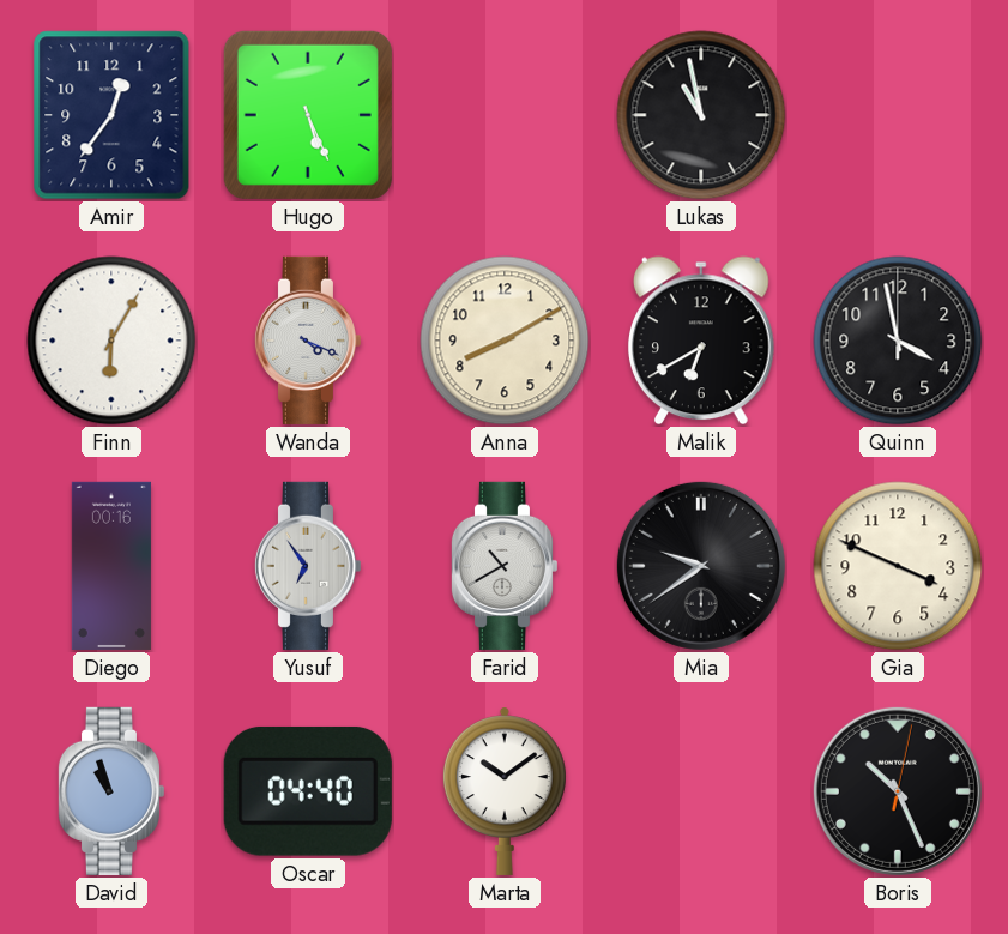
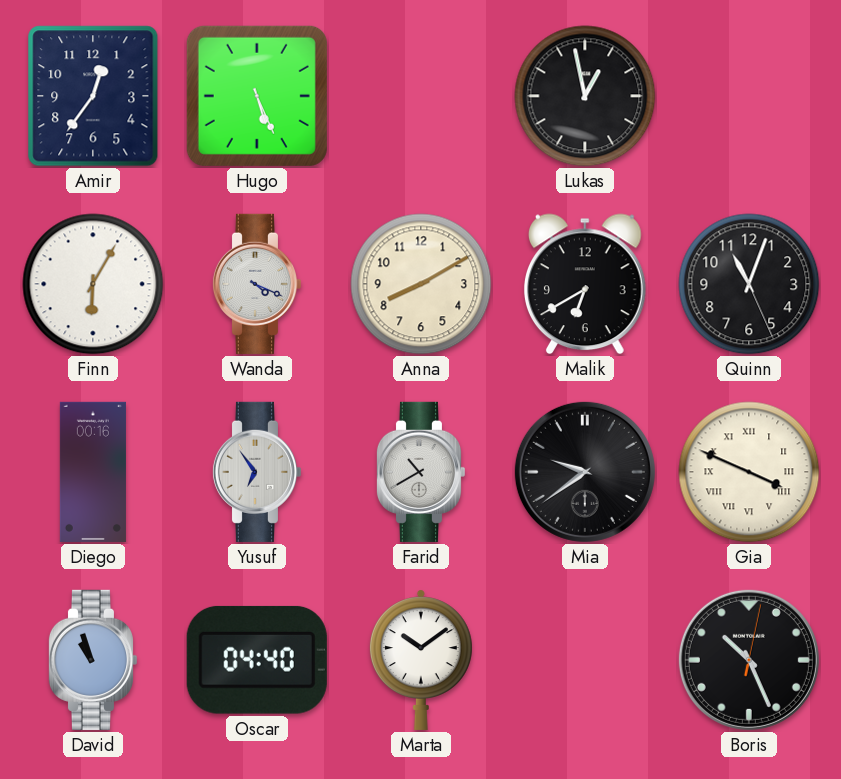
Lukas: 10:58 -> 12:58
Quinn: 3:58 -> 11:03
Gia numerals: Arabic -> Roman
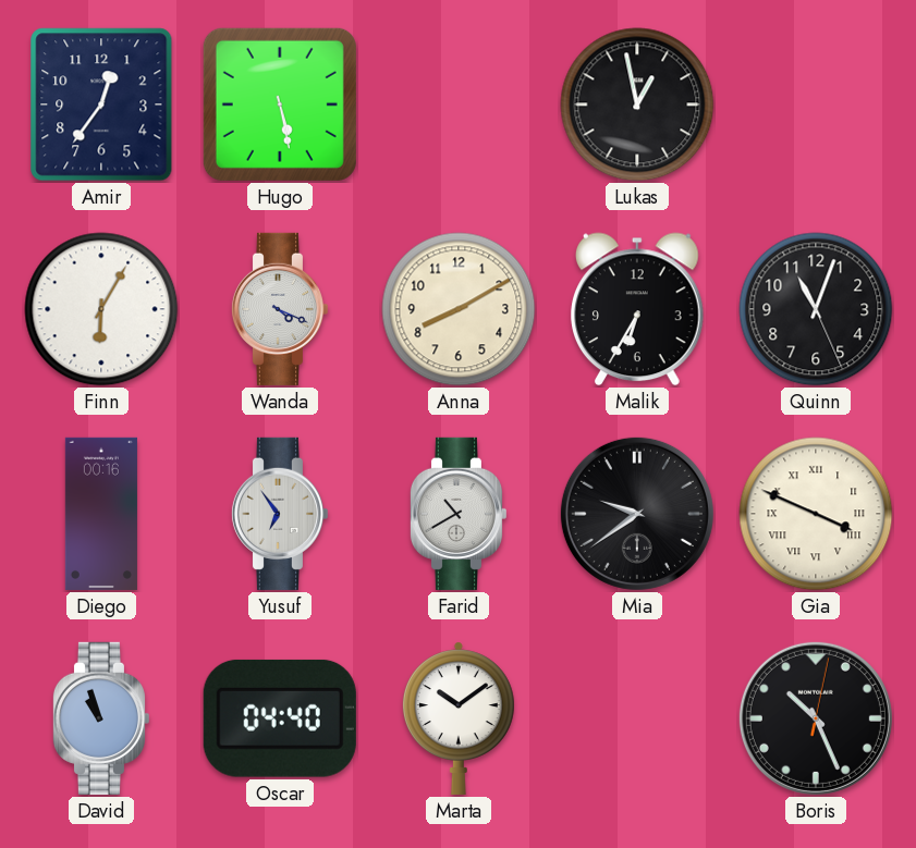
Hugo: 5:26 -> 5:28
Malik: 6:40 -> 6:35
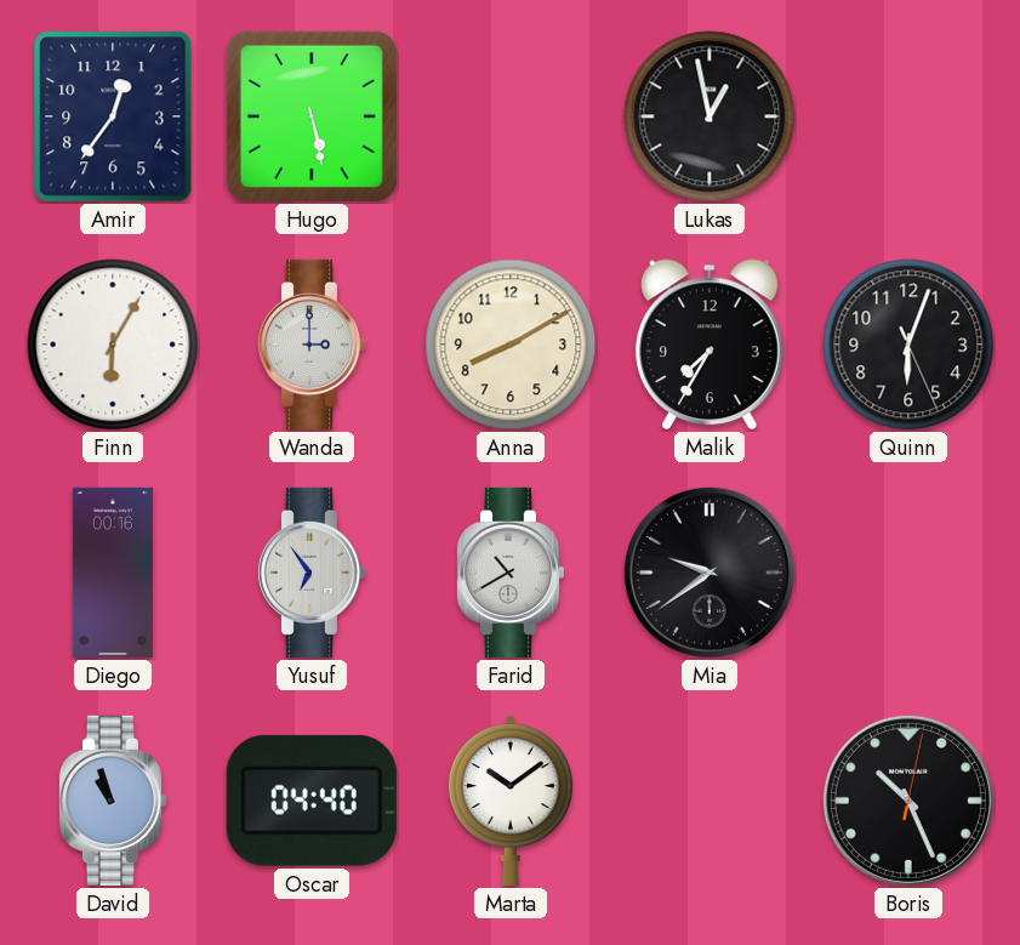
Wanda: 4:19 -> 3:00
Malik: 6:35 -> 7:35
Quinn: 11:03 -> 6:03
Gia: 3:49 -> none
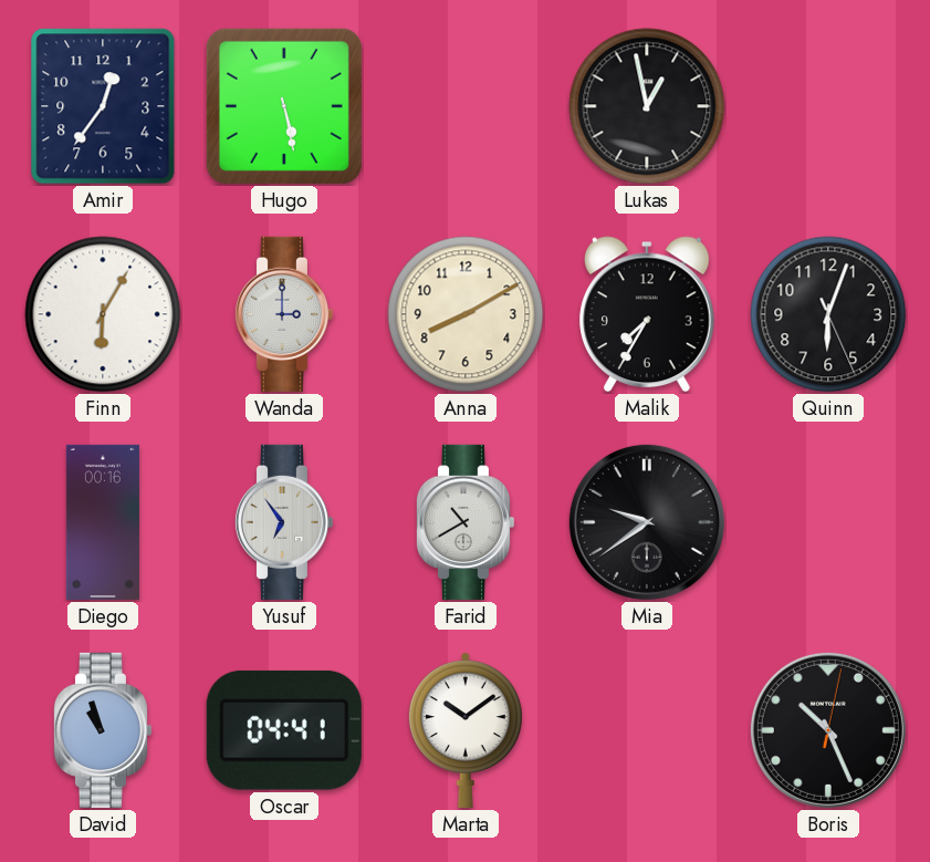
Oscar: 04:40 -> 04:41
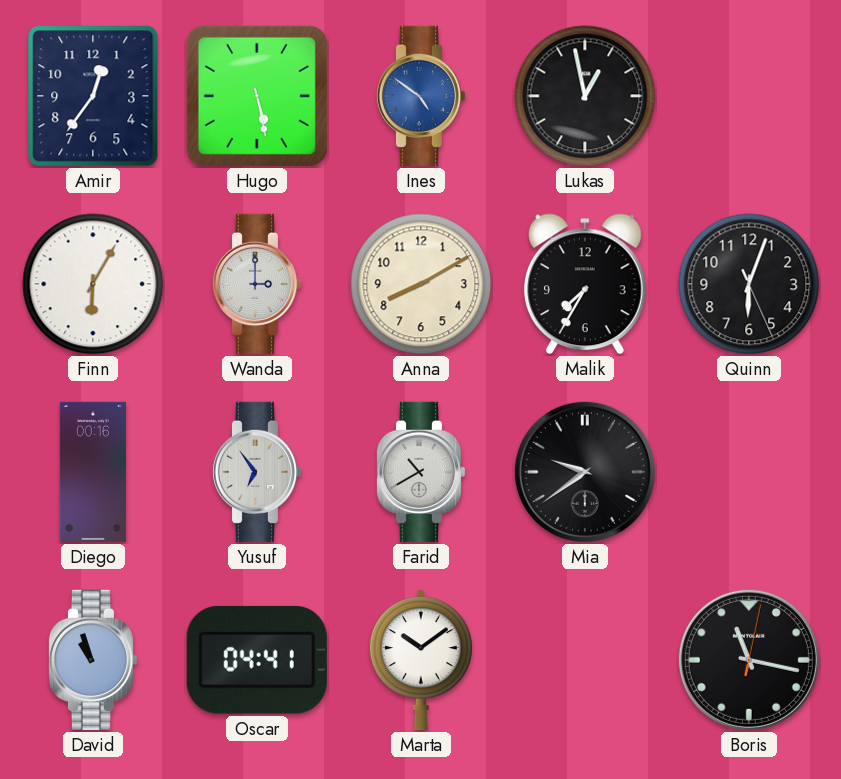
Ines: none -> 4:51
Boris: 10:26 -> 11:17
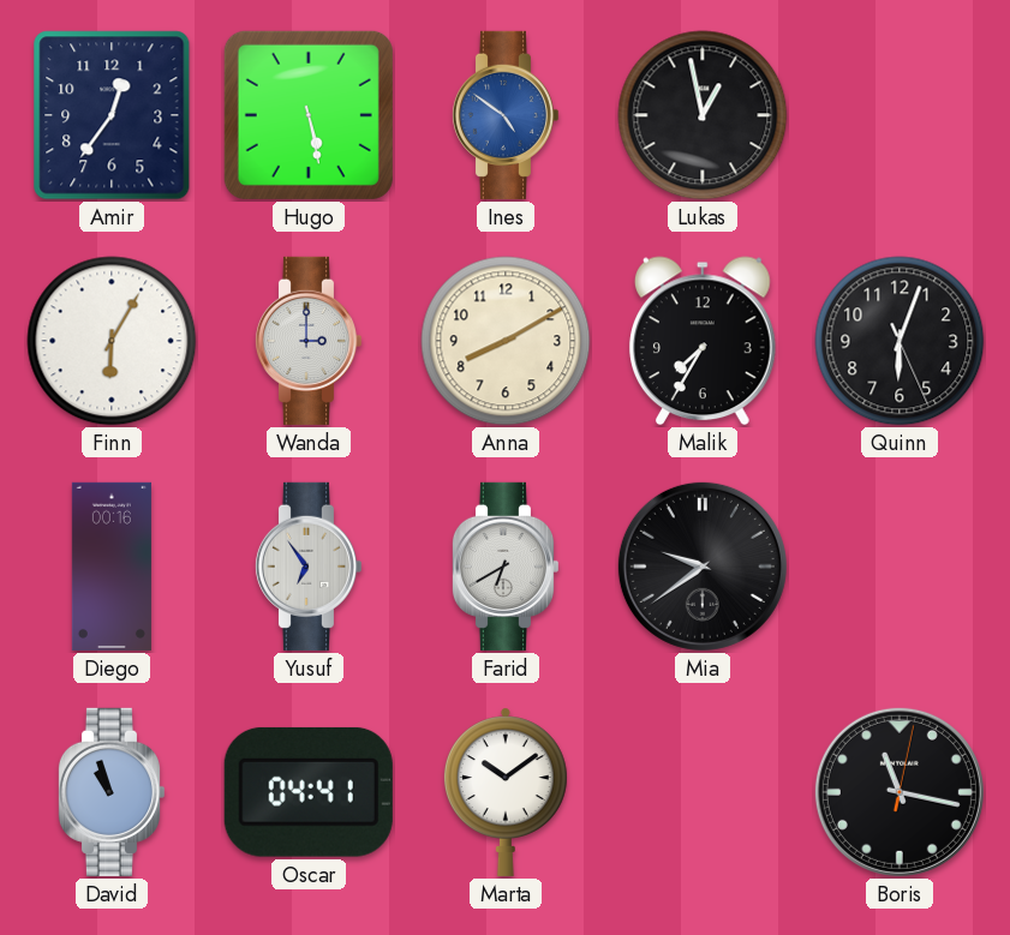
Farid: 10:40 -> 6:40
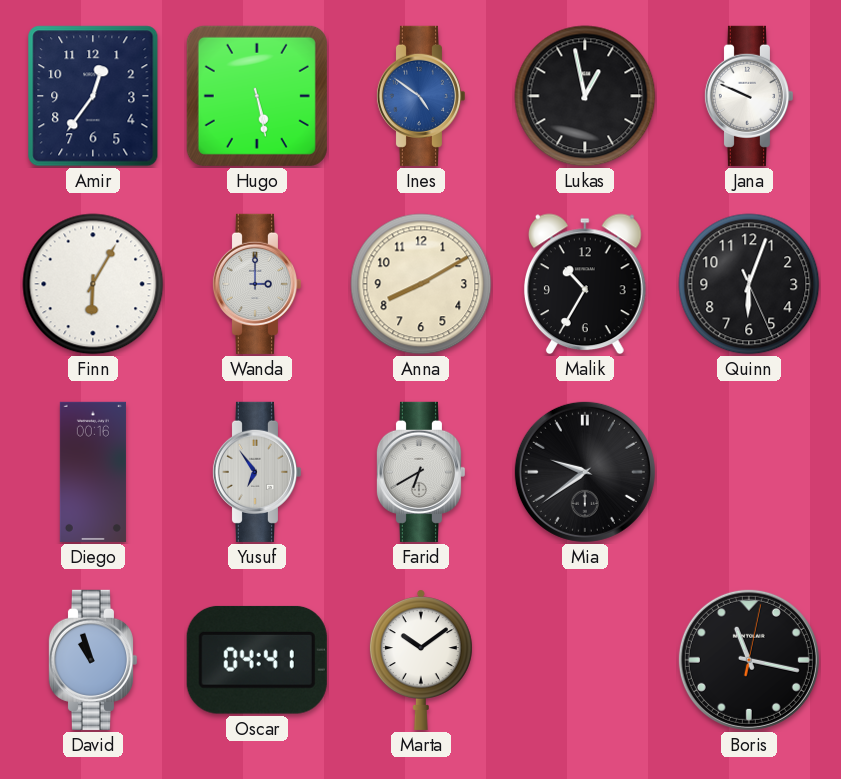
Jana: none -> 9:49
Malik: 7:35 -> 10:35
